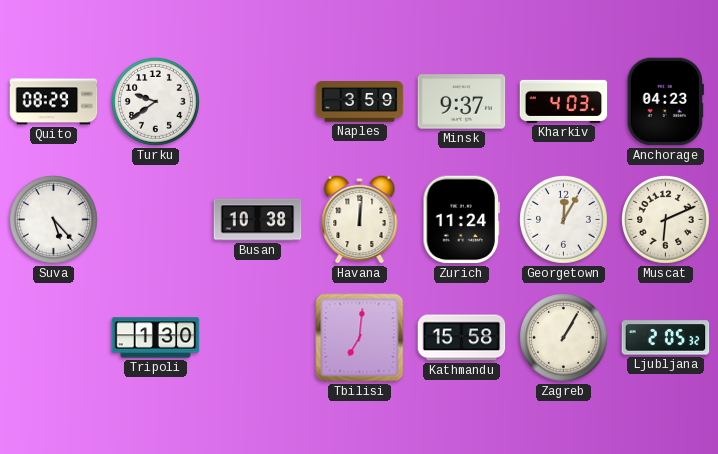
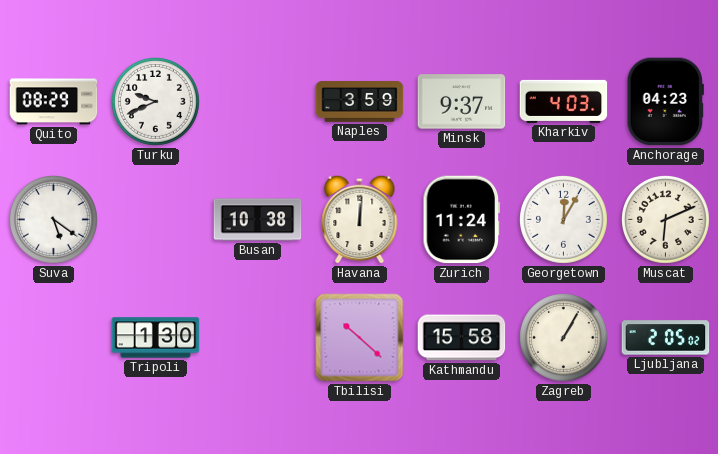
Turku: 9:39 -> 9:41
Suva: 5:23 -> 5:21
Tbilisi: 7:01 -> 10:22
Ljubljana: 2:05:32 -> 2:05:02
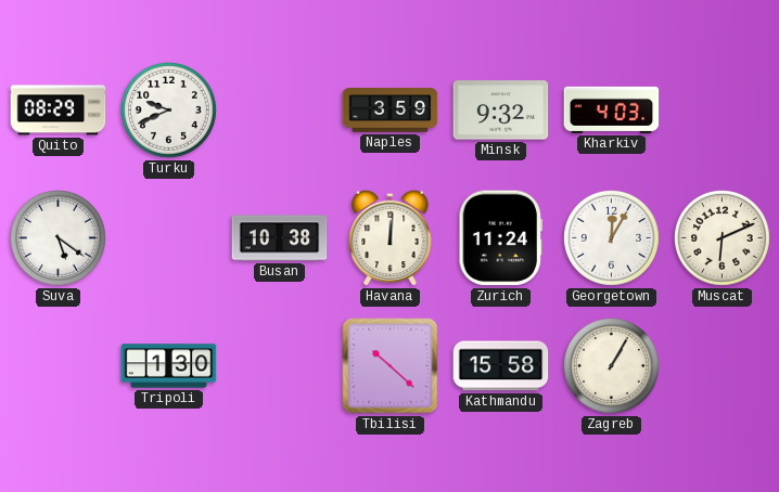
Minsk: 9:37 -> 9:32
Anchorage: 04:23 -> none
Ljubljana: 2:05 -> none
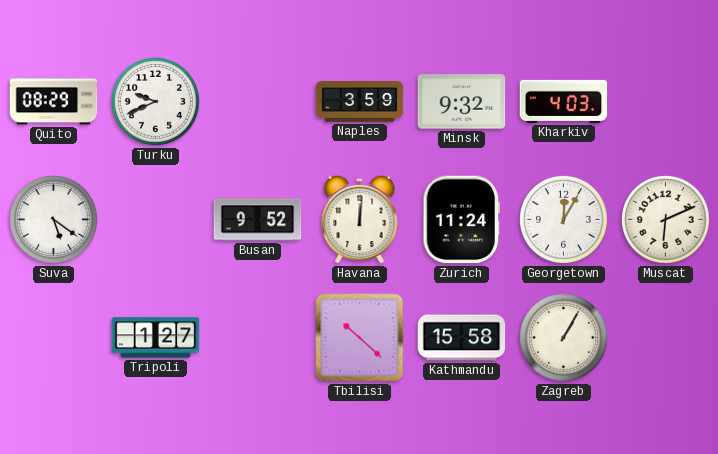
Busan: 10:38 -> 9:52
Tripoli: 1:30 -> 1:27
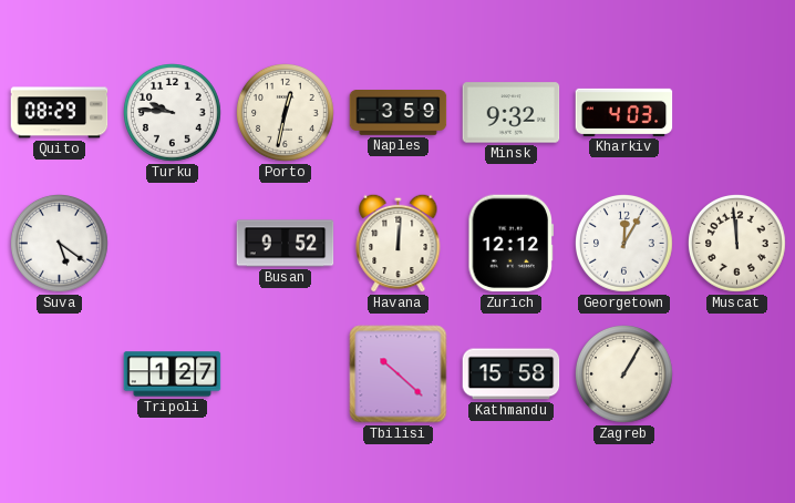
Turku: 9:41 -> 9:46
Porto: none -> 12:32
Zurich: 11:24 -> 12:12
Muscat: 6:11 -> 11:59
